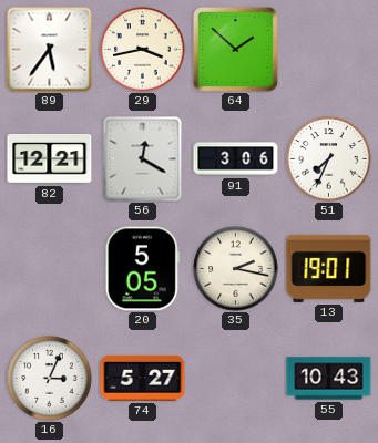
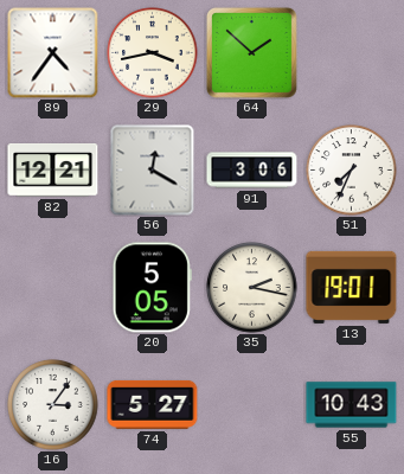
89: 5:36 -> 4:36
16: 3:04 -> 3:06
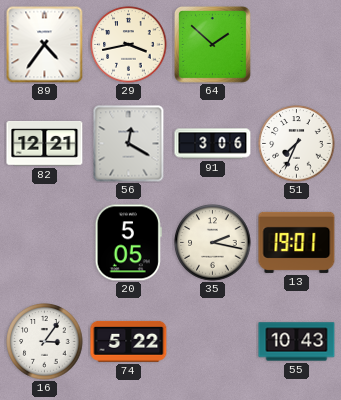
74: 5:27 -> 5:22
